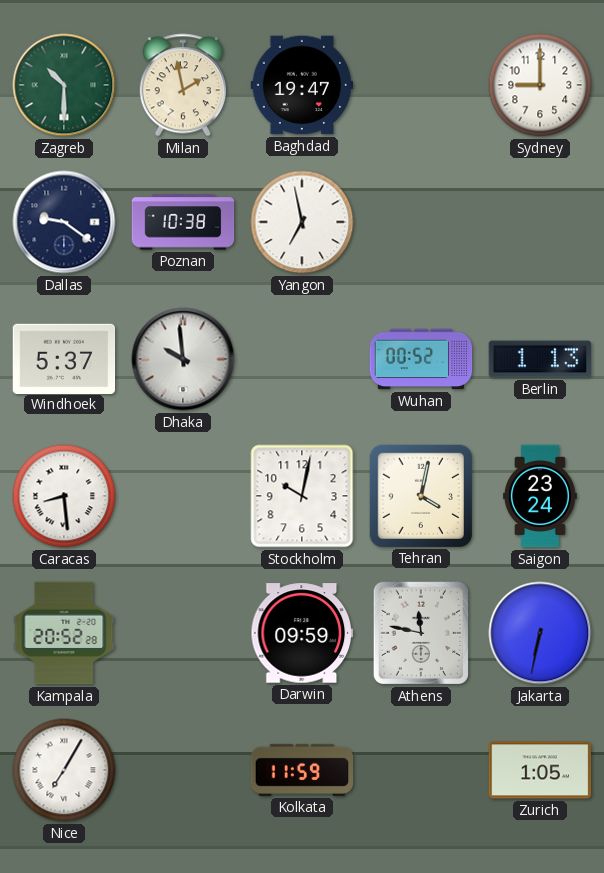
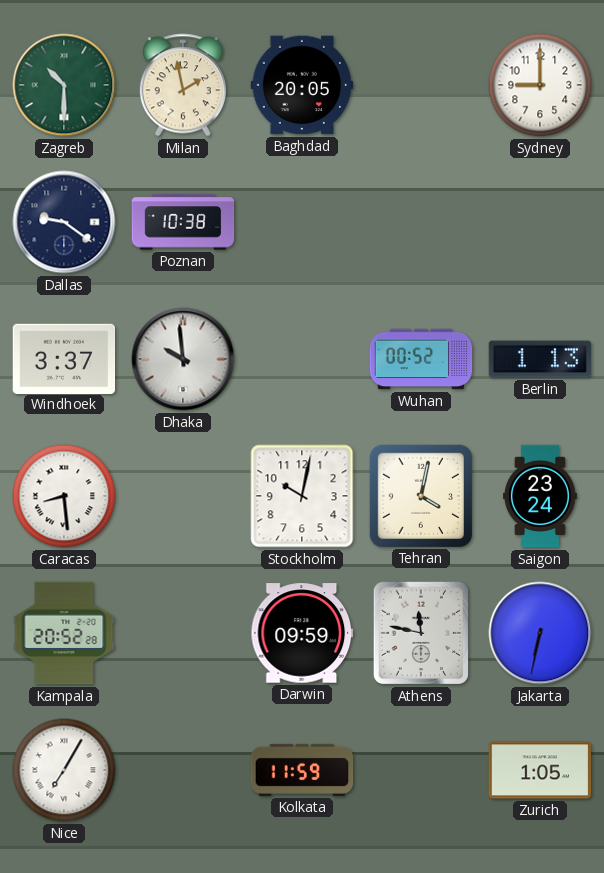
Baghdad: 19:47 -> 20:05
Yangon: 6:58 -> none
Windhoek: 5:37 -> 3:37
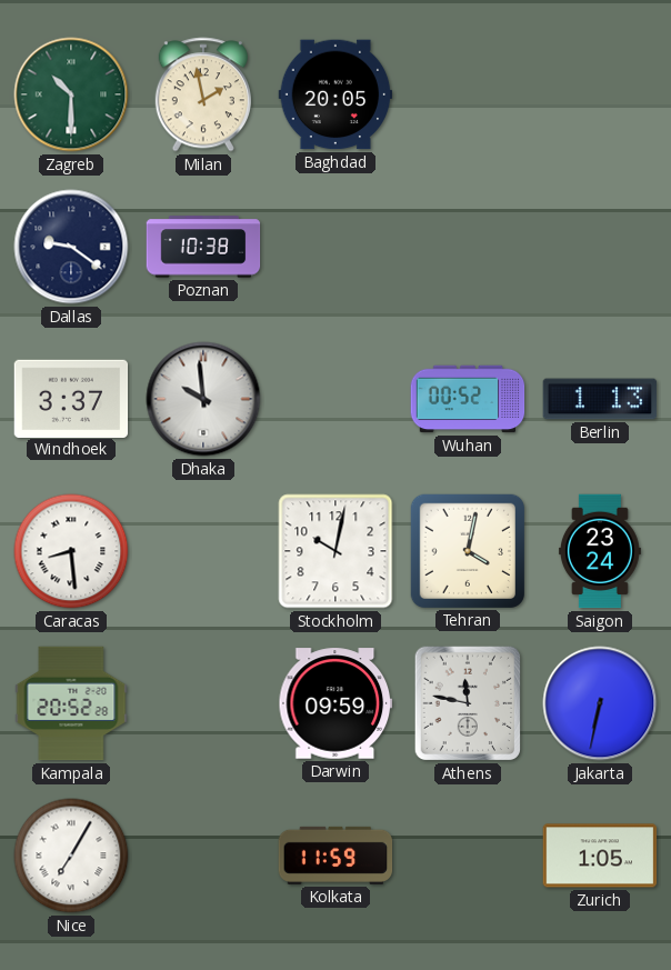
Sydney: 9:00 -> none
